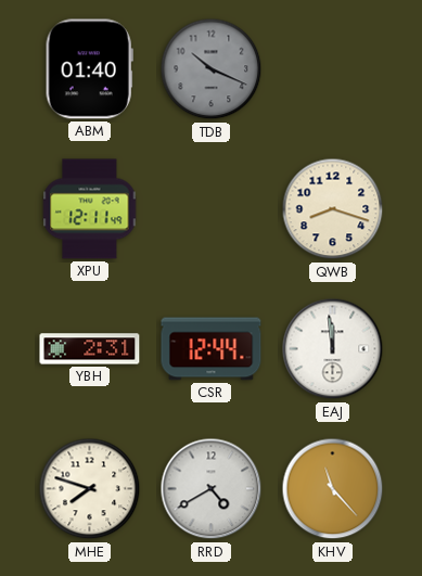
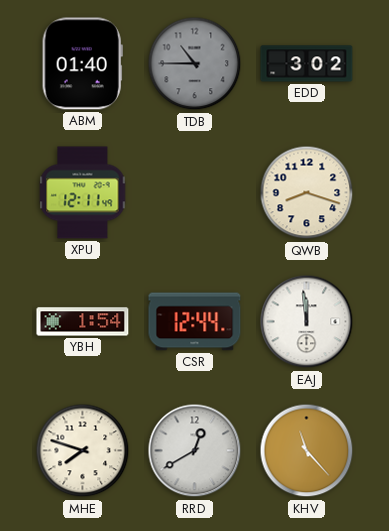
TDB: 10:19 -> 10:45
EDD: none -> 3:02
YBH: 2:31 -> 1:54
RRD: 4:40 -> 12:40
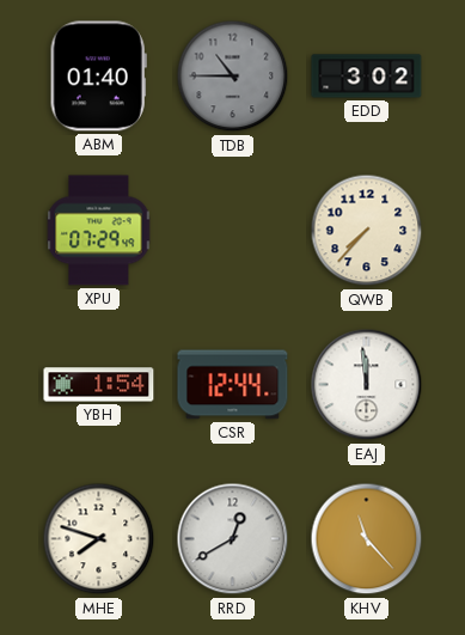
XPU: 12:11 -> 07:29
QWB: 8:18 -> 7:37
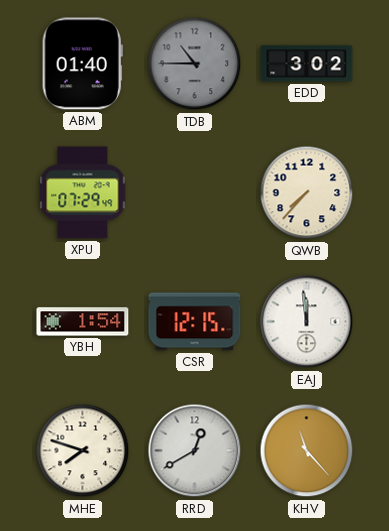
CSR: 12:44 -> 12:15
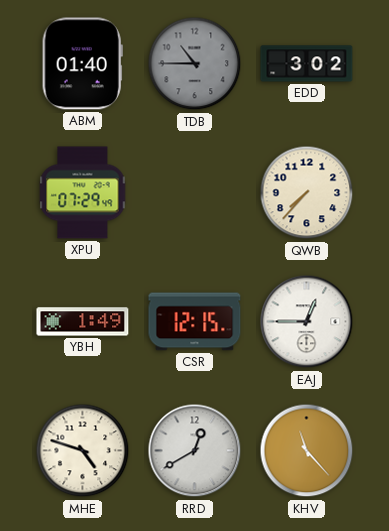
YBH: 1:54 -> 1:49
EAJ: 11:59 -> 12:45
MHE: 7:48 -> 4:48
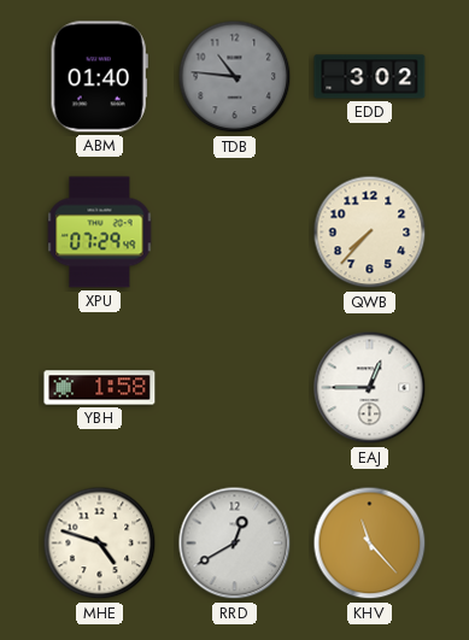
TDB: 10:45 -> 10:46
YBH: 1:49 -> 1:58
CSR: 12:15 -> none
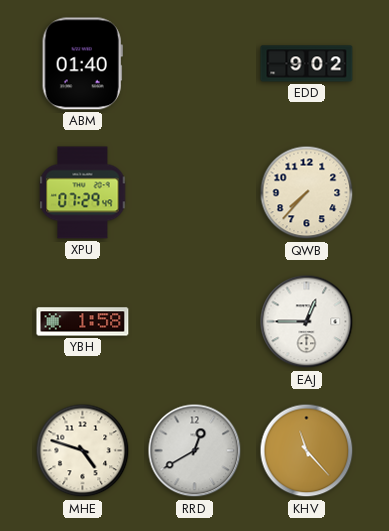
TDB: 10:46 -> none
EDD: 3:02 -> 9:02
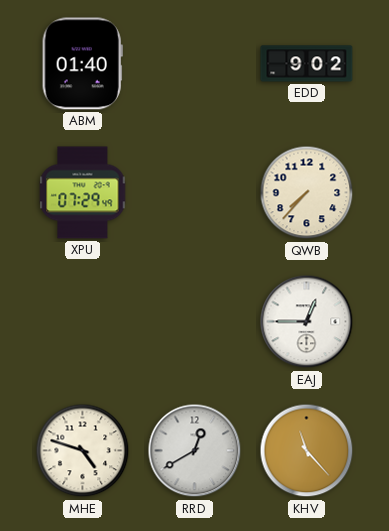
YBH: 1:58 -> none
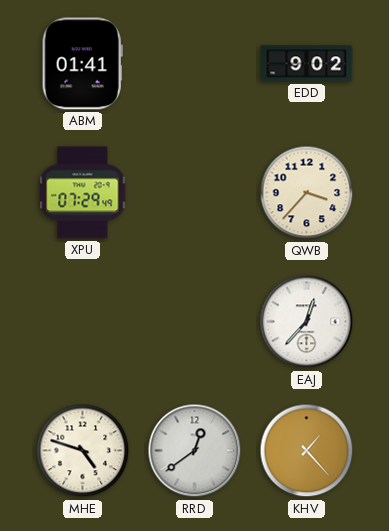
ABM: 01:40 -> 01:41
QWB: 7:37 -> 3:37
EAJ: 12:45 -> 12:37
RRD: 12:40 -> 12:39
KHV: 11:23 -> 1:23
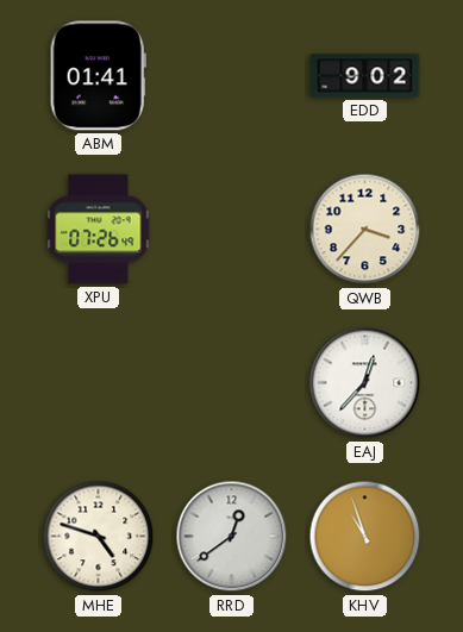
XPU: 07:29 -> 07:26
KHV: 1:23 -> 10:57
